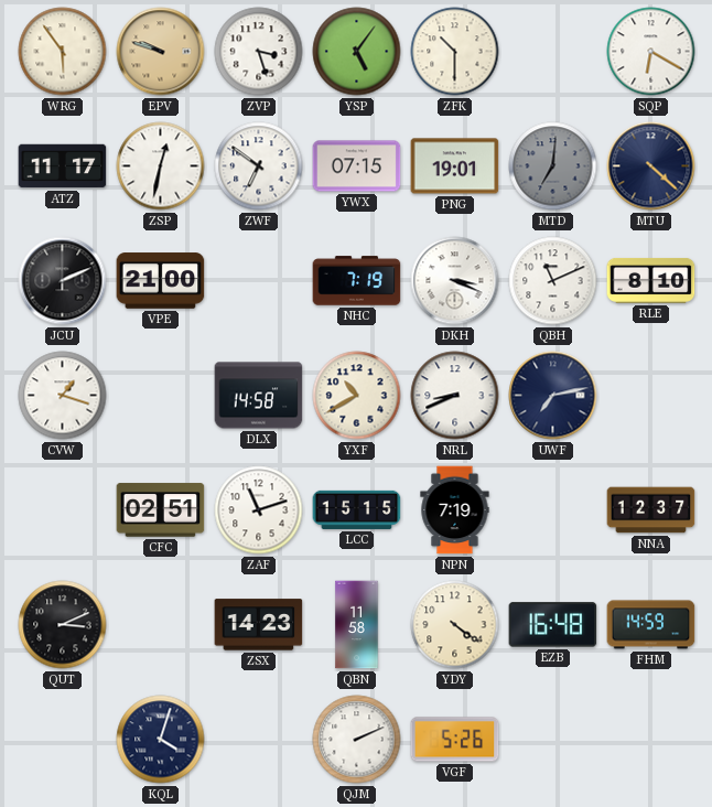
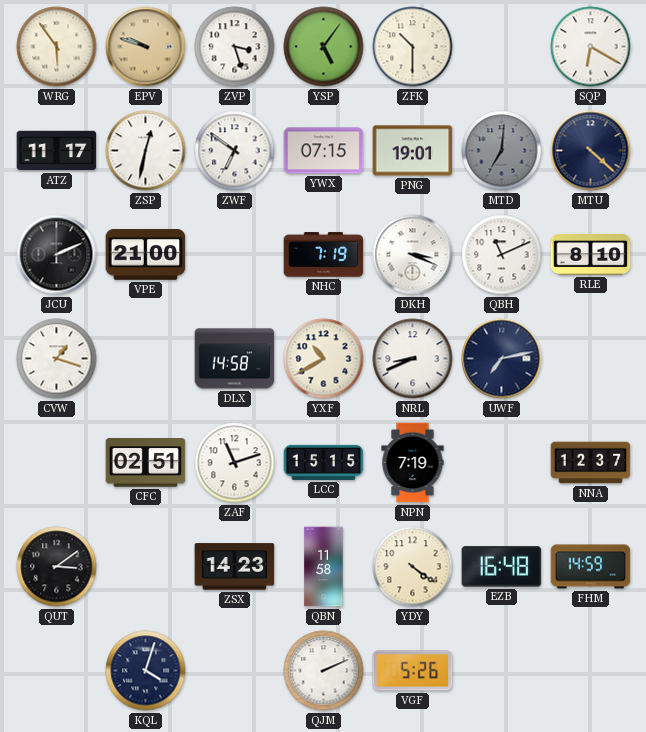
QUT: 3:11 -> 3:09
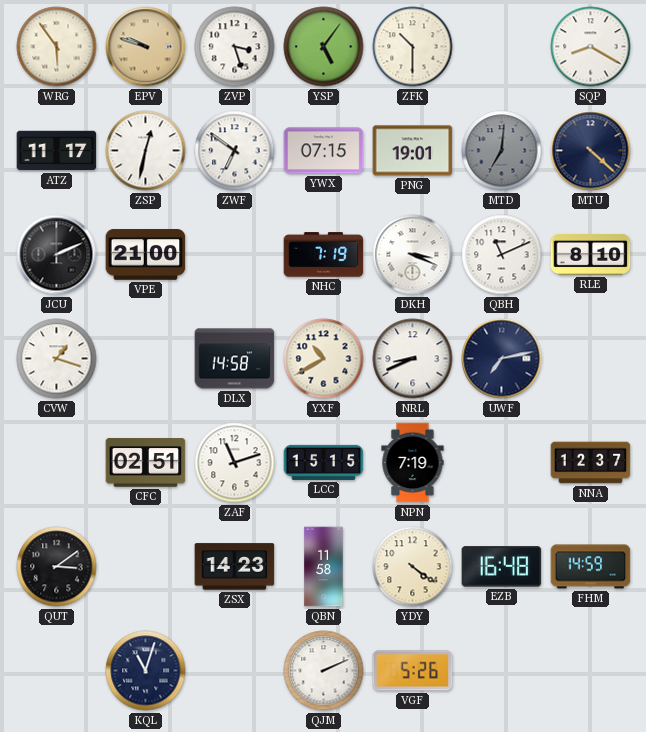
SQP: 6:20 -> 8:20
KQL: 4:03 -> 11:03
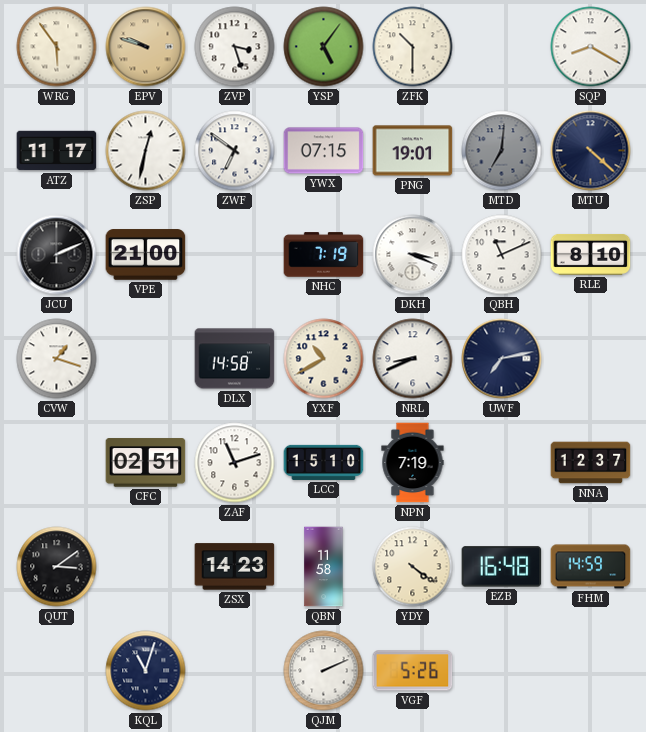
LCC: 15:15 -> 15:10
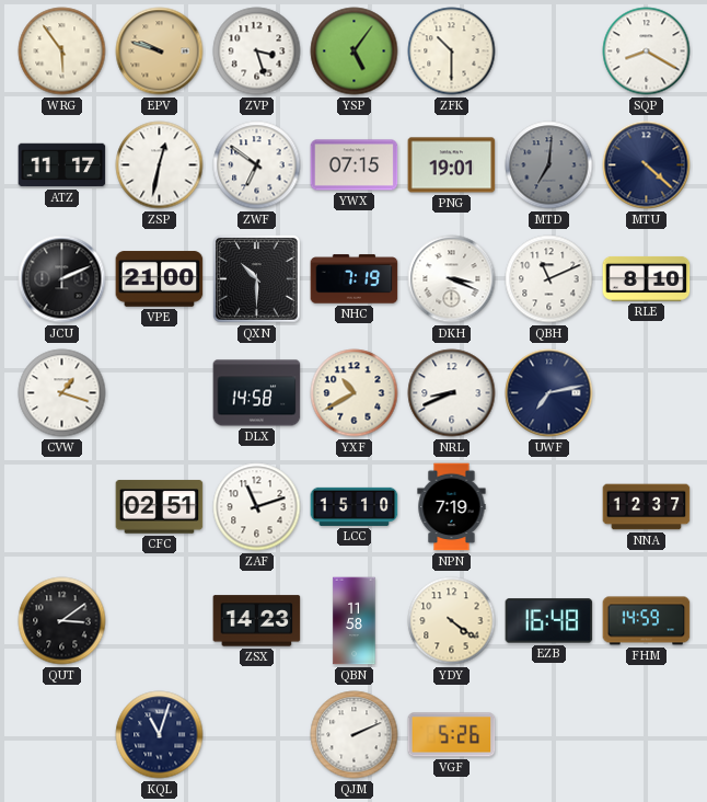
QXN: none -> 10:30
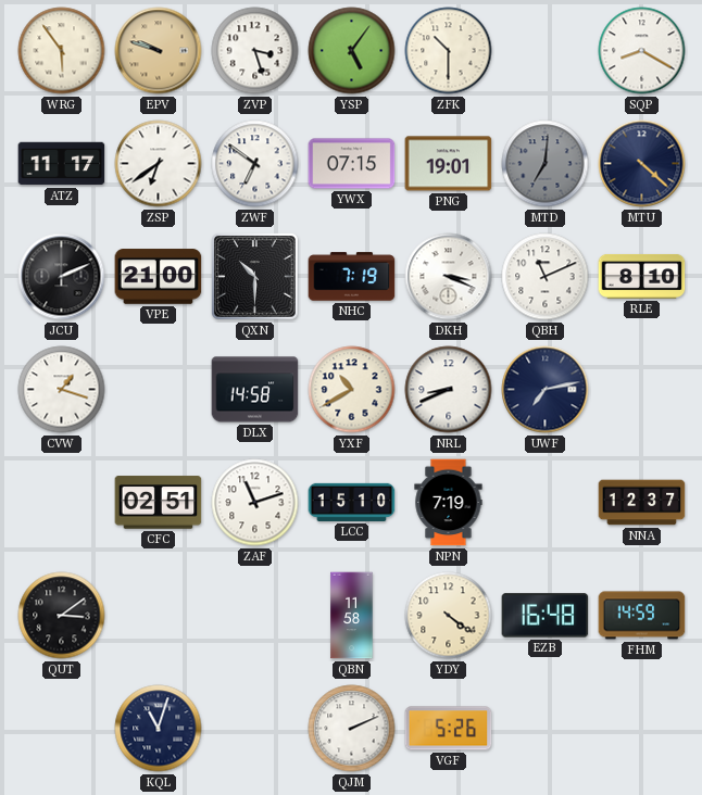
ZSP: 12:32 -> 6:39
ZSX: 14:23 -> none
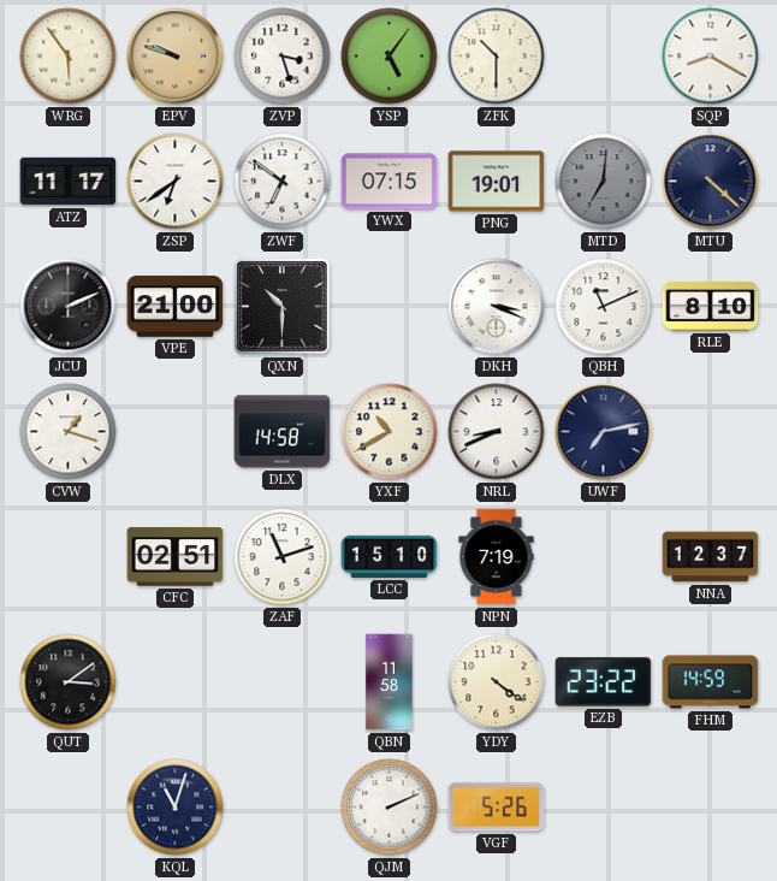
NHC: 7:19 -> none
EZB: 16:48 -> 23:22
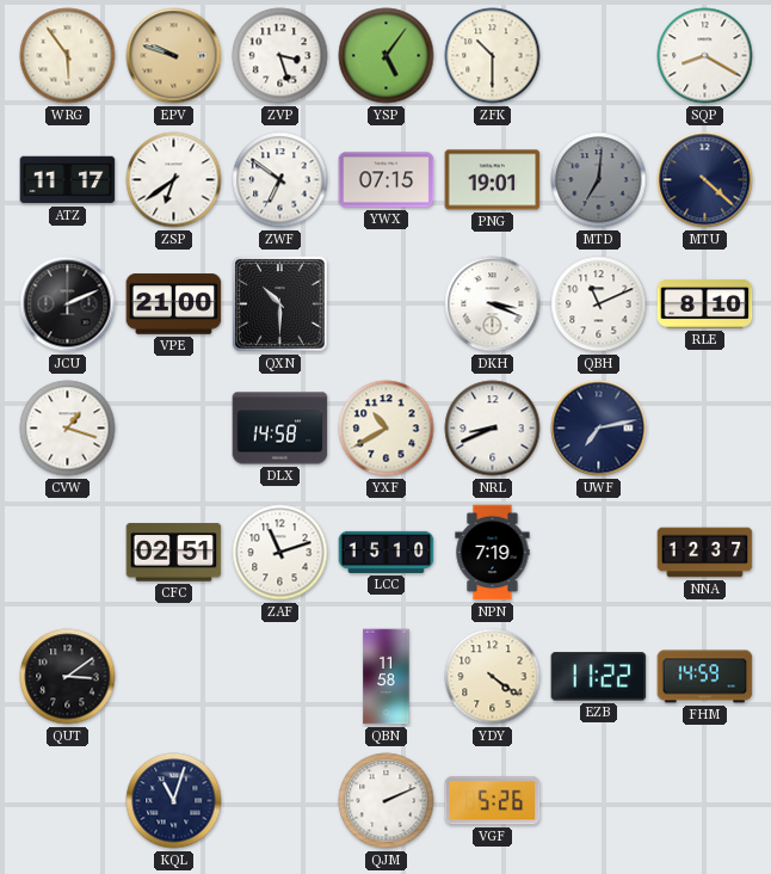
EZB: 23:22 -> 11:22
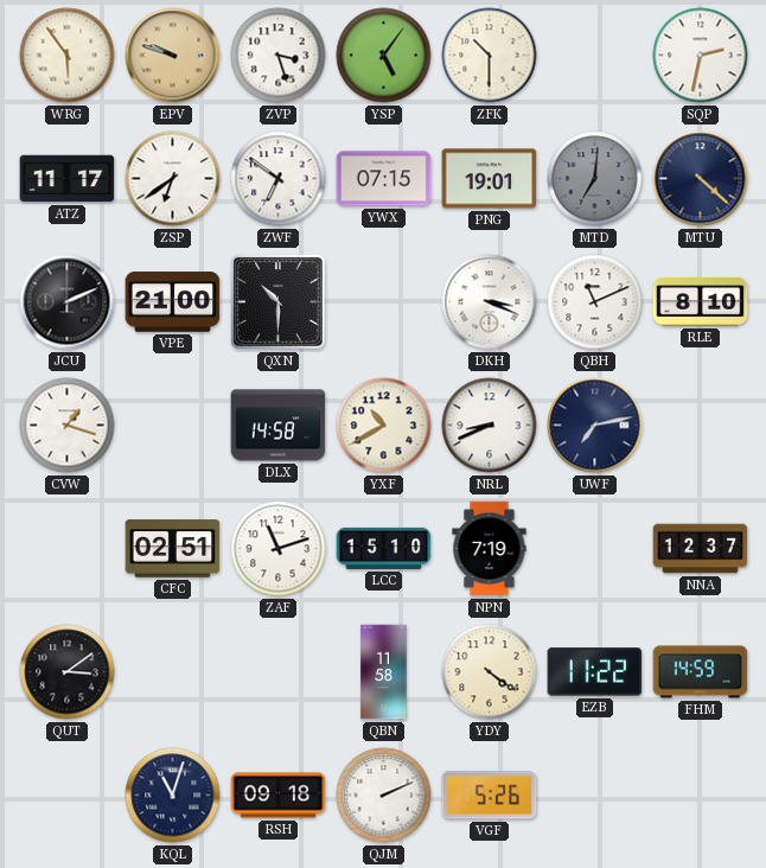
SQP: 8:20 -> 2:32
RSH: none -> 09:18
